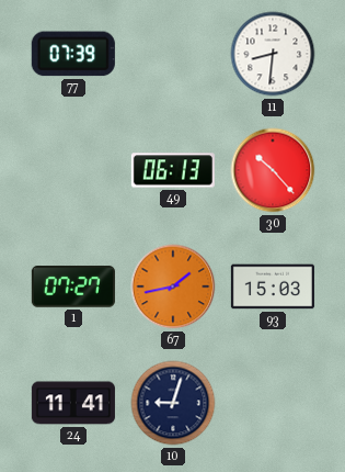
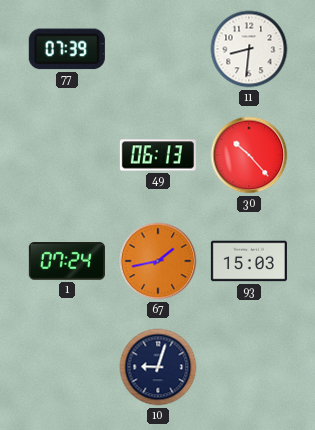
1: 07:27 -> 07:24
24: 11:41 -> none
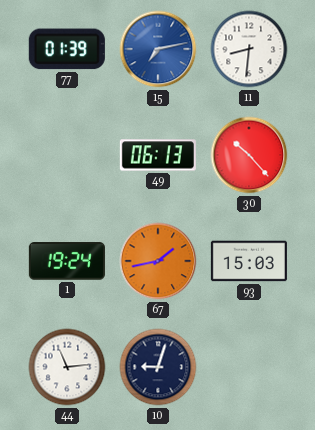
77: 07:39 -> 01:39
15: none -> 7:13
1: 07:24 -> 19:24
44: none -> 11:14
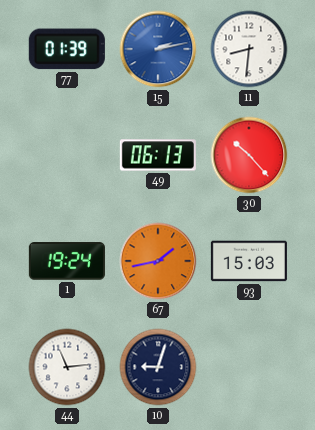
15: 7:13 -> 2:13
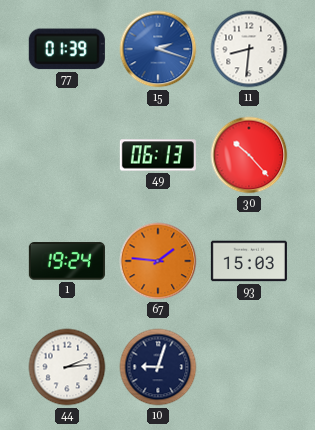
15: 2:13 -> 2:18
67: 1:43 -> 1:46
44: 11:14 -> 2:14
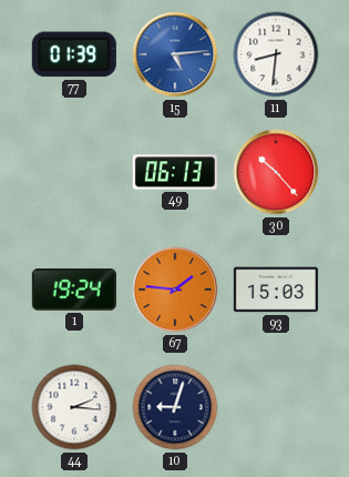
15: 2:18 -> 5:14
44: 2:14 -> 2:16
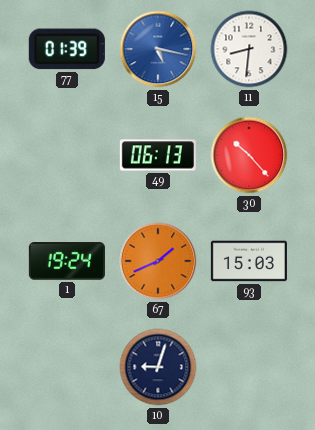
15: 5:14 -> 5:17
67: 1:46 -> 1:41
44: 2:16 -> none
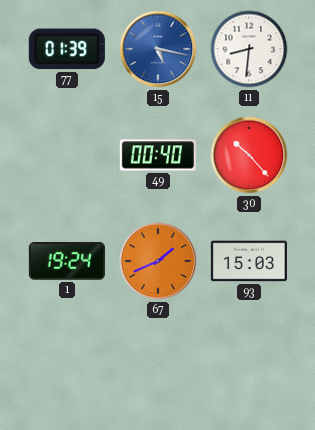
49: 06:13 -> 00:40
10: 9:03 -> none
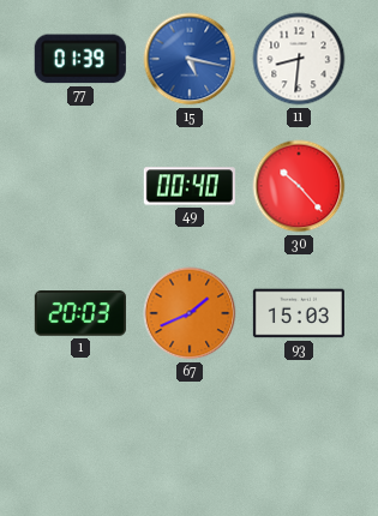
1: 19:24 -> 20:03
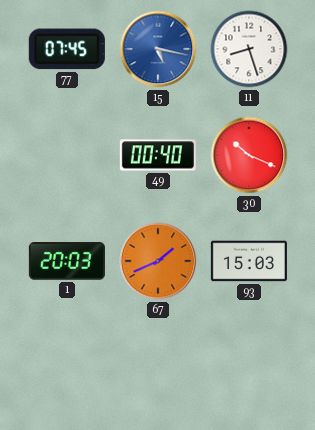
77: 01:39 -> 07:45
11: 8:31 -> 8:27
30: 10:23 -> 10:19
